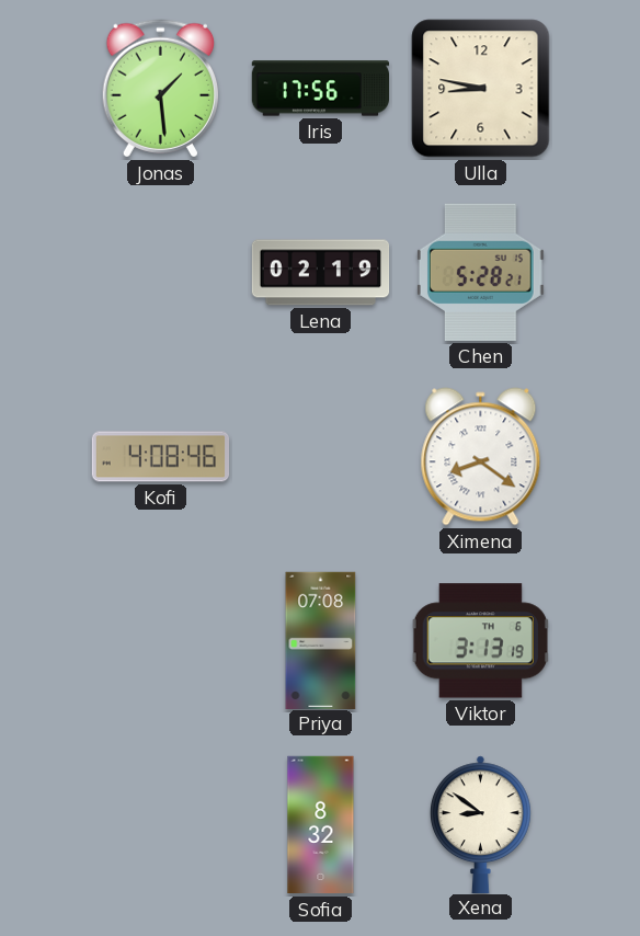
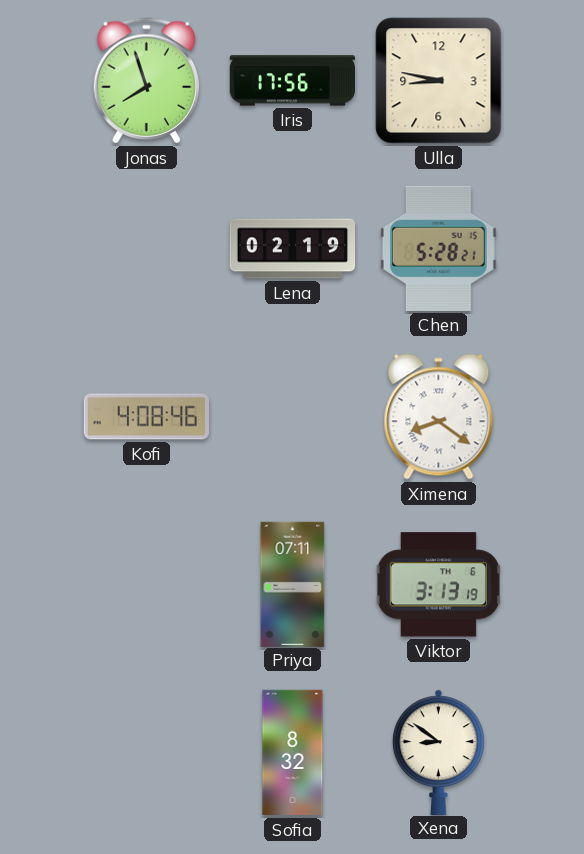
Jonas: 1:29 -> 7:57
Priya: 07:08 -> 07:11
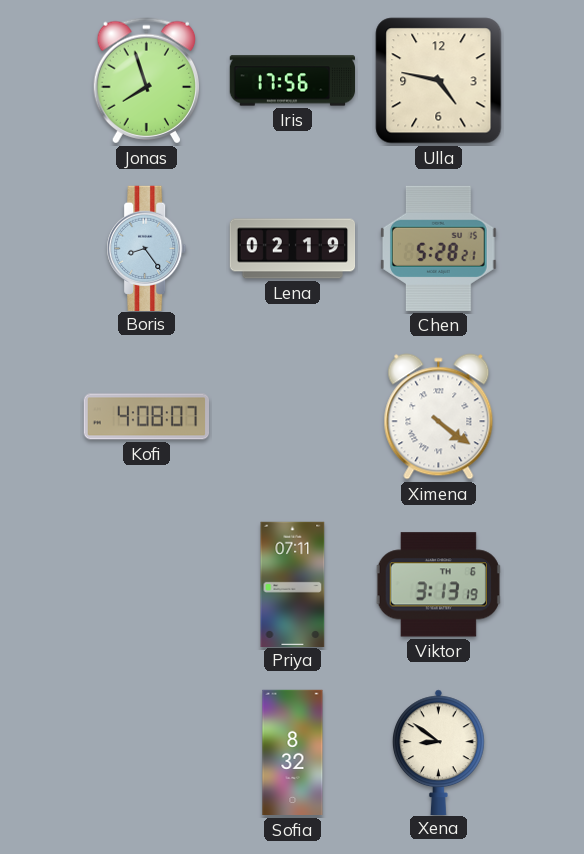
Ulla: 8:47 -> 4:47
Boris: none -> 8:24
Kofi: 4:08:46 -> 4:08:07
Ximena: 8:21 -> 4:21
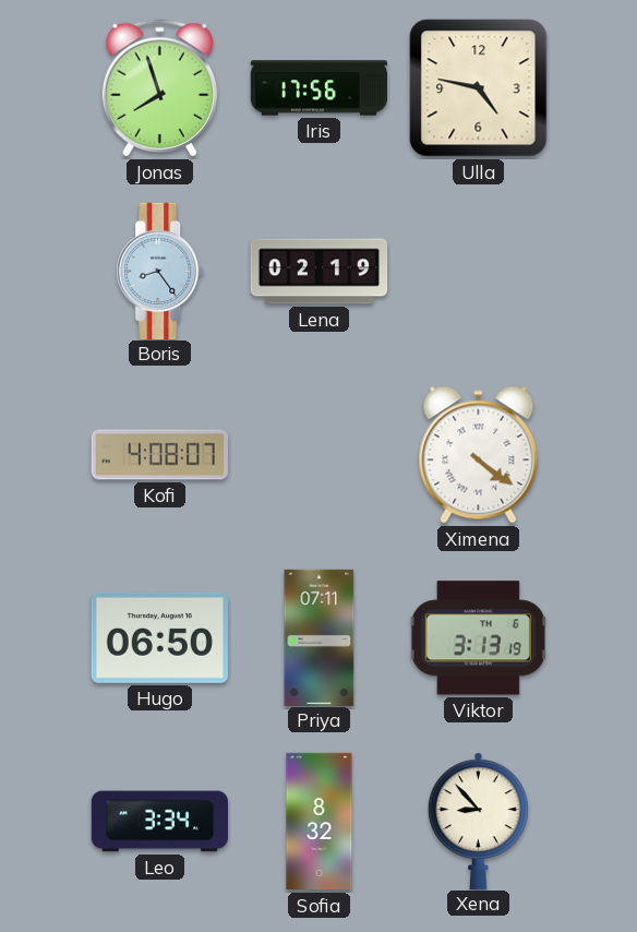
Chen: 5:28 -> none
Hugo: none -> 06:50
Leo: none -> 3:34
Xena: 8:51 -> 8:53
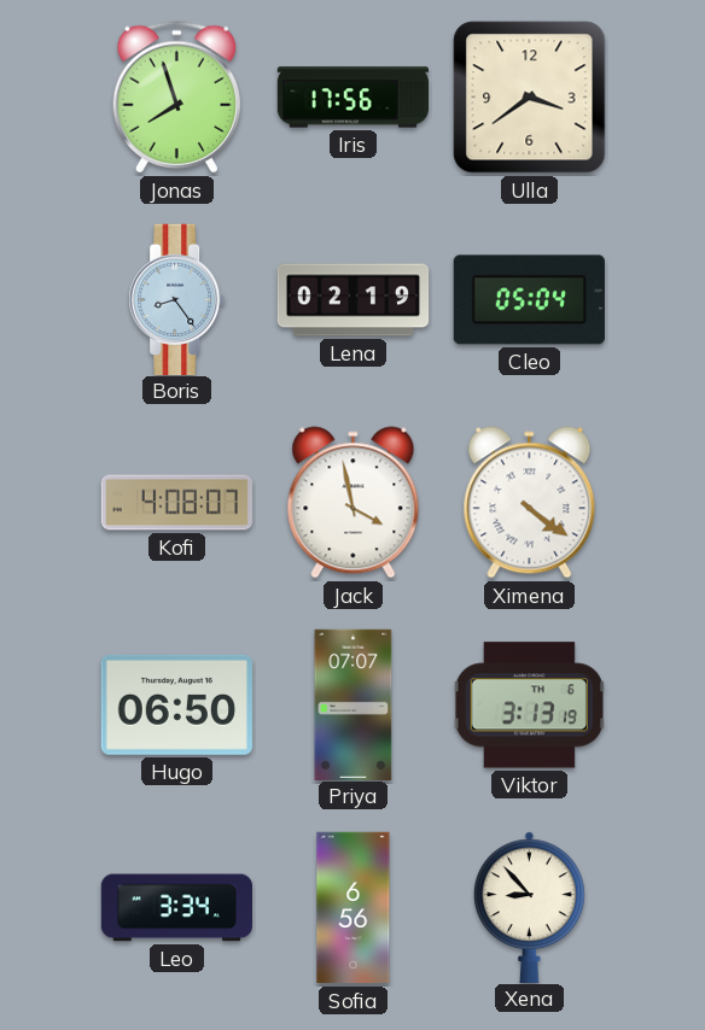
Ulla: 4:47 -> 3:39
Cleo: none -> 05:04
Jack: none -> 3:58
Priya: 07:11 -> 07:07
Sofia: 8:32 -> 6:56
